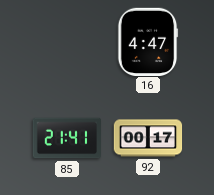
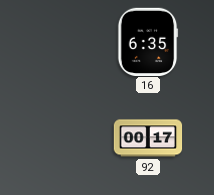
16: 4:47 -> 6:35
85: 21:41 -> none
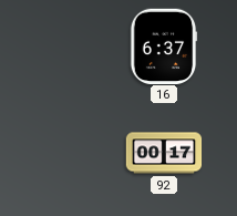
16: 6:35 -> 6:37
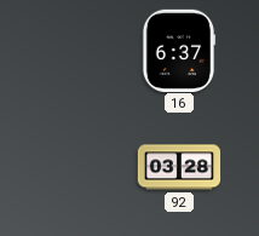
92: 00:17 -> 03:28
